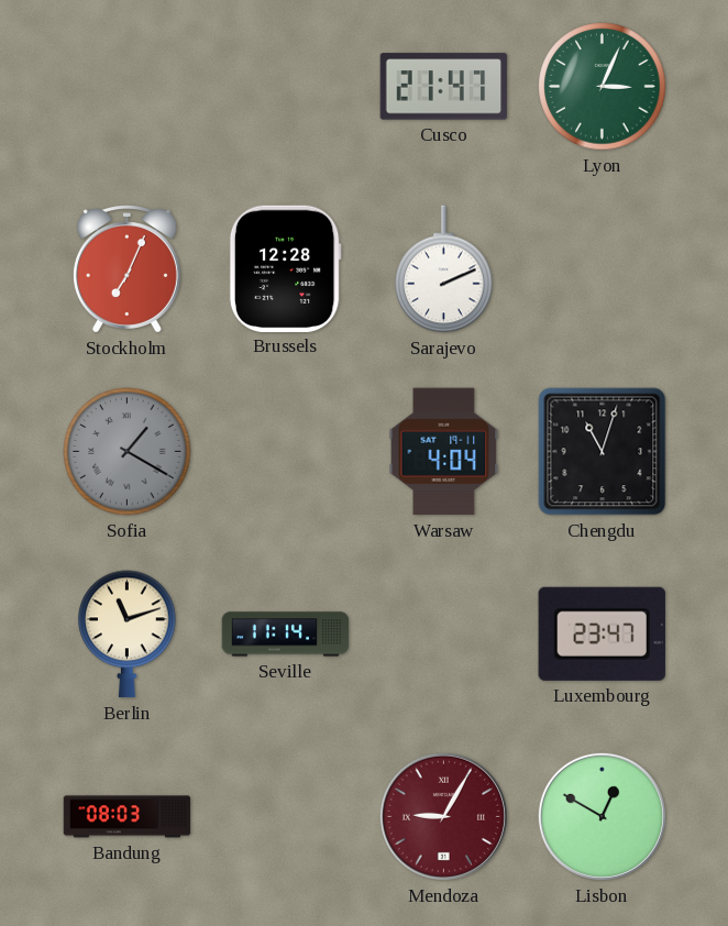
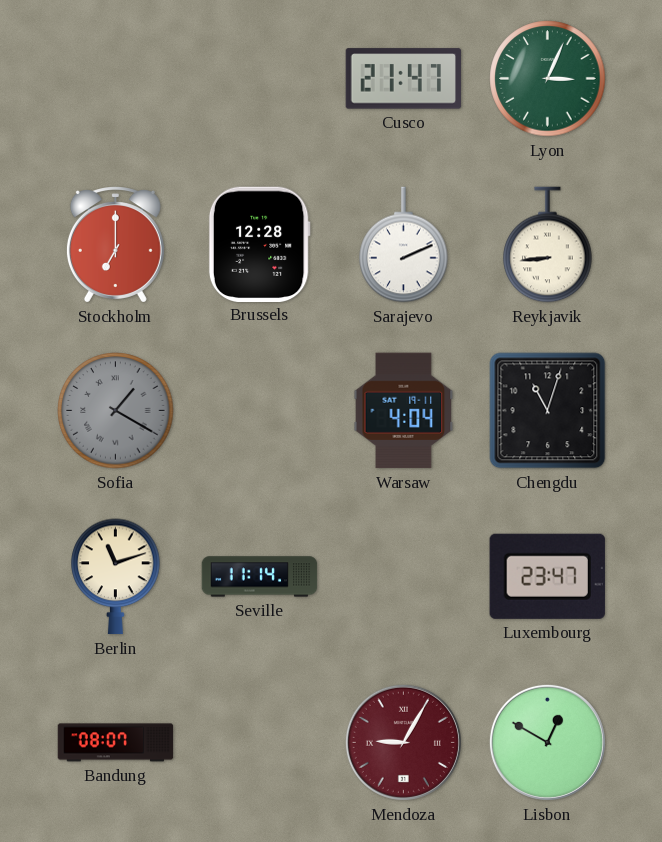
Stockholm: 7:04 -> 7:00
Reykjavik: none -> 8:44
Bandung: 08:03 -> 08:07
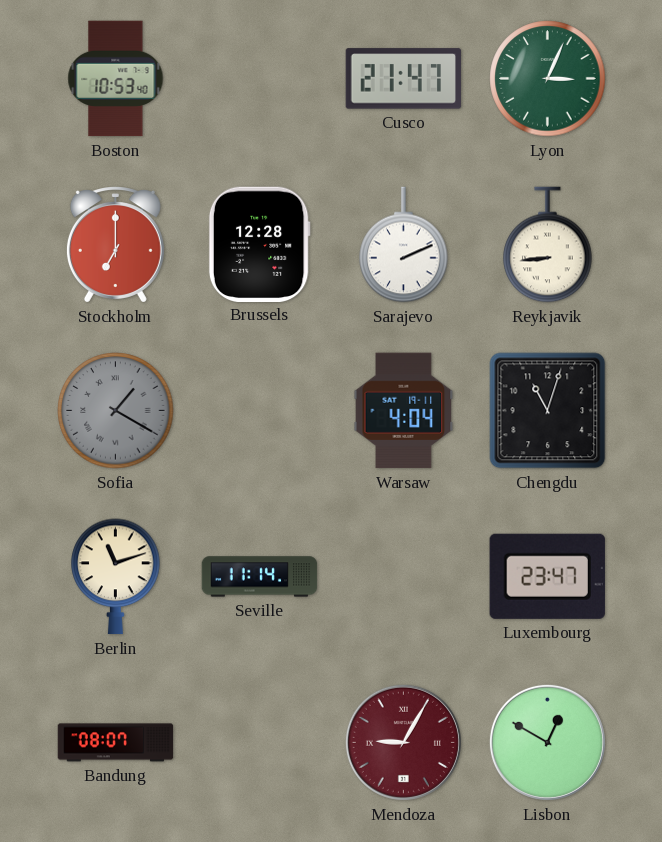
Boston: none -> 10:53
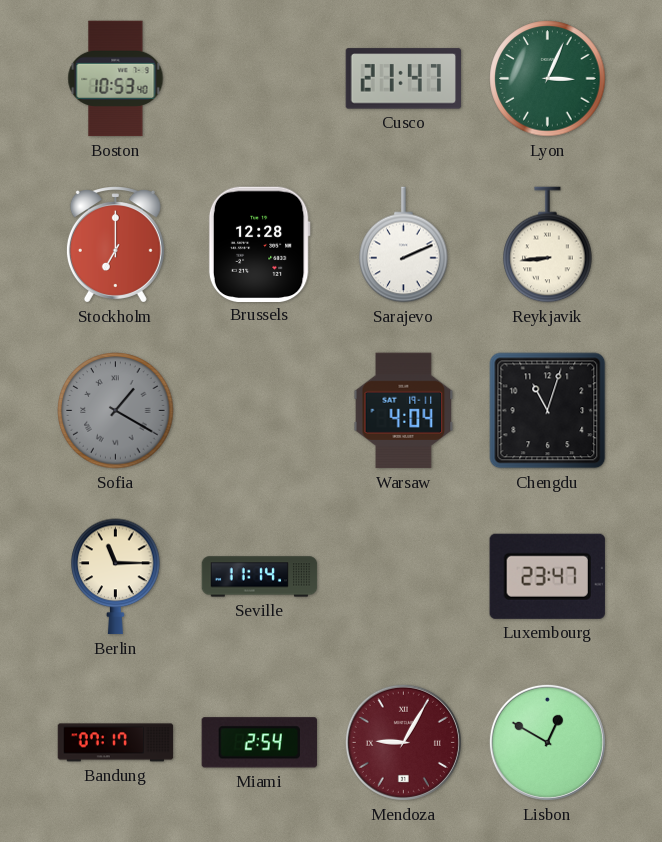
Berlin: 11:12 -> 11:15
Bandung: 08:07 -> 07:17
Miami: none -> 2:54
